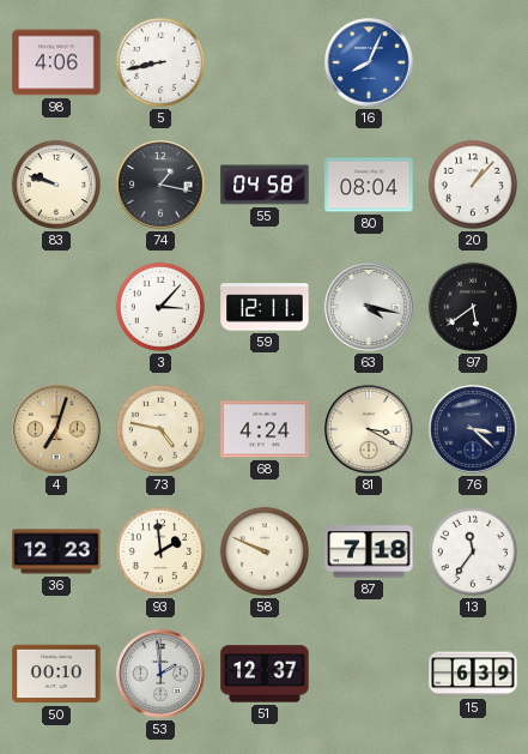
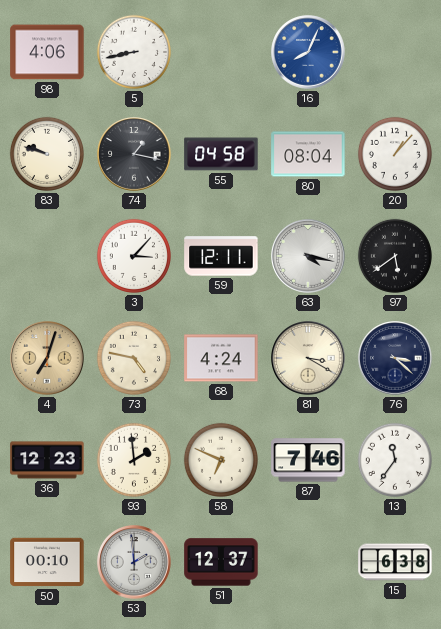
58: 9:49 -> 6:49
87: 7:18 -> 7:46
15: 6:39 -> 6:38
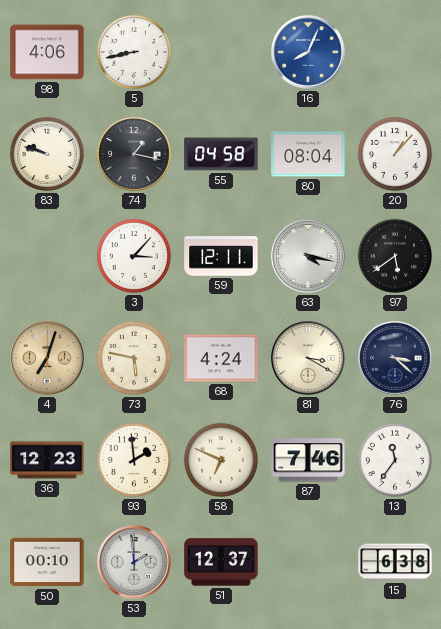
73: 4:47 -> 5:47
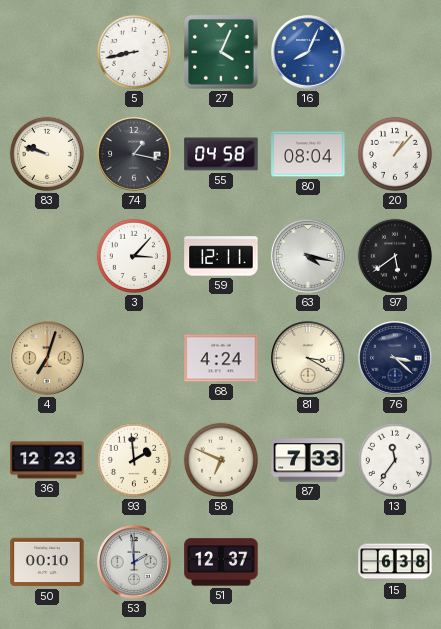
98: 4:06 -> none
27: none -> 4:04
73: 5:47 -> none
87: 7:46 -> 7:33
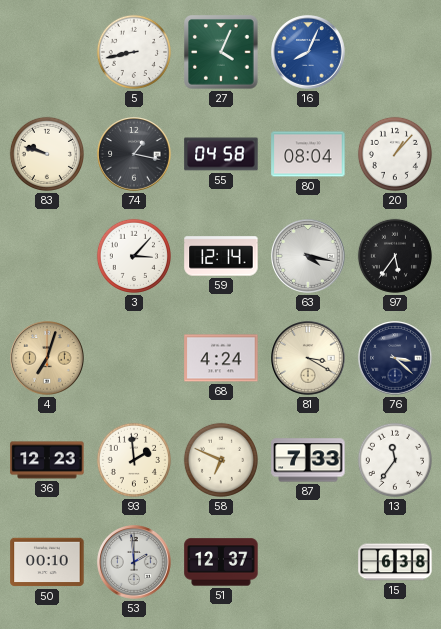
59: 12:11 -> 12:14
97: 5:39 -> 5:36
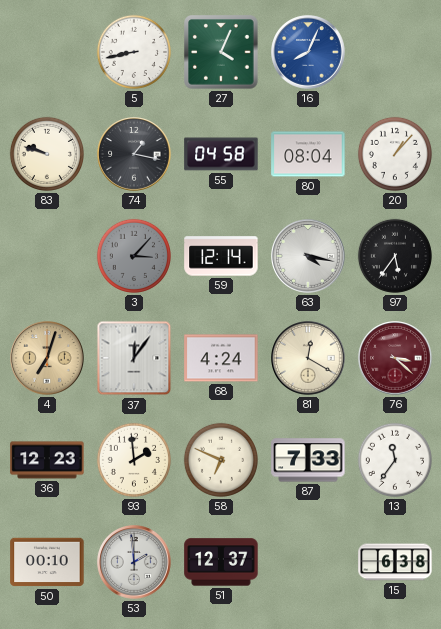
3 dial: white -> grey
37: none -> 12:06
81: 3:20 -> 12:20
76 dial: navy -> burgundy
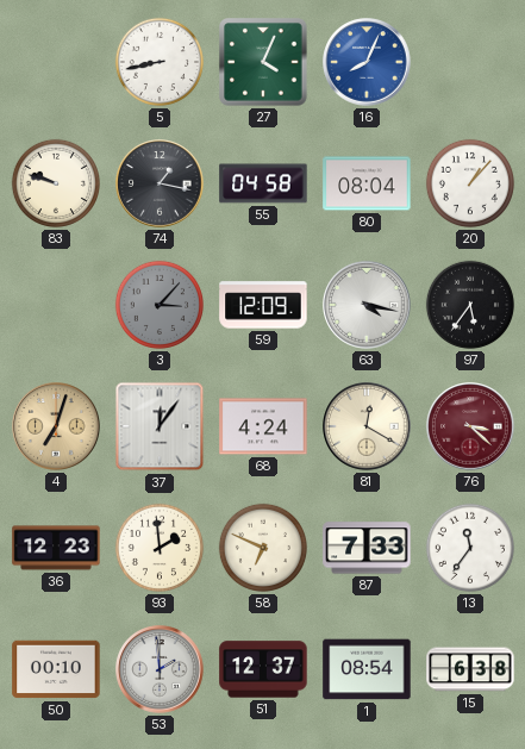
59: 12:14 -> 12:09
1: none -> 08:54
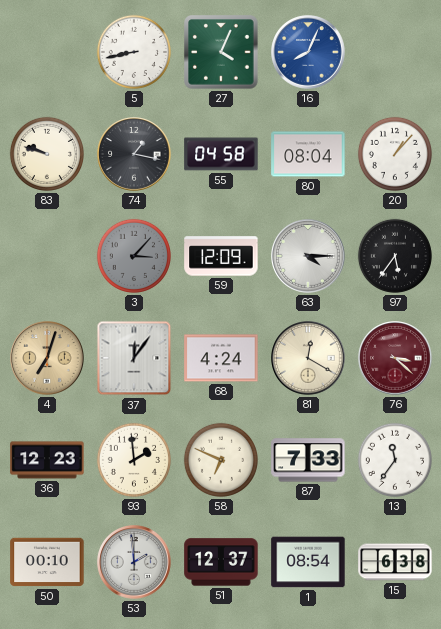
63: 4:17 -> 4:15
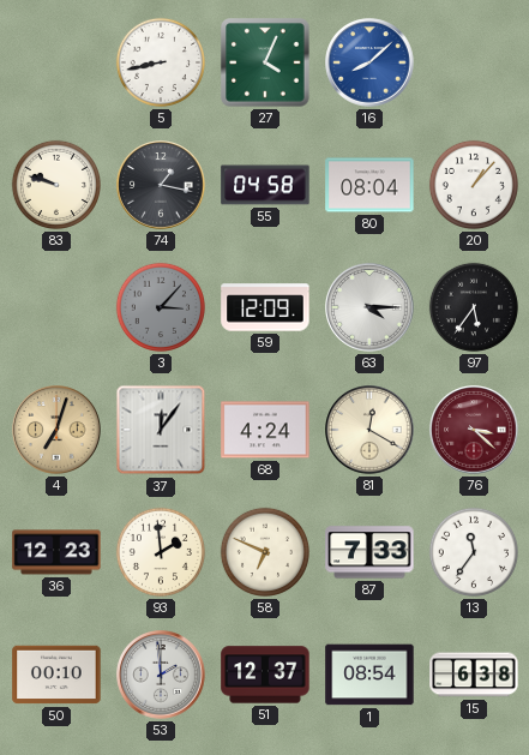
16: 8:04 -> 8:08
